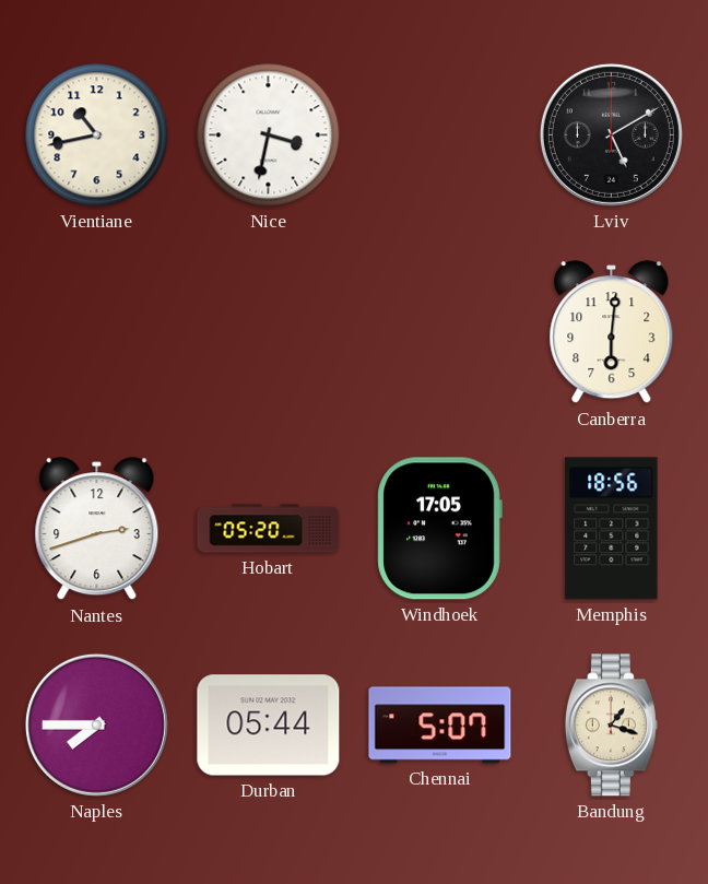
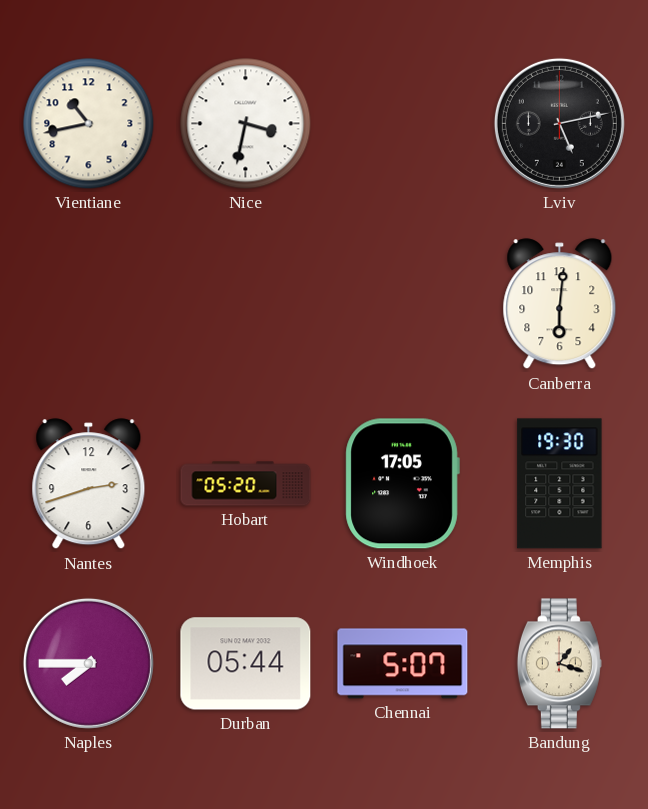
Lviv: 5:10 -> 5:13
Memphis: 18:56 -> 19:30
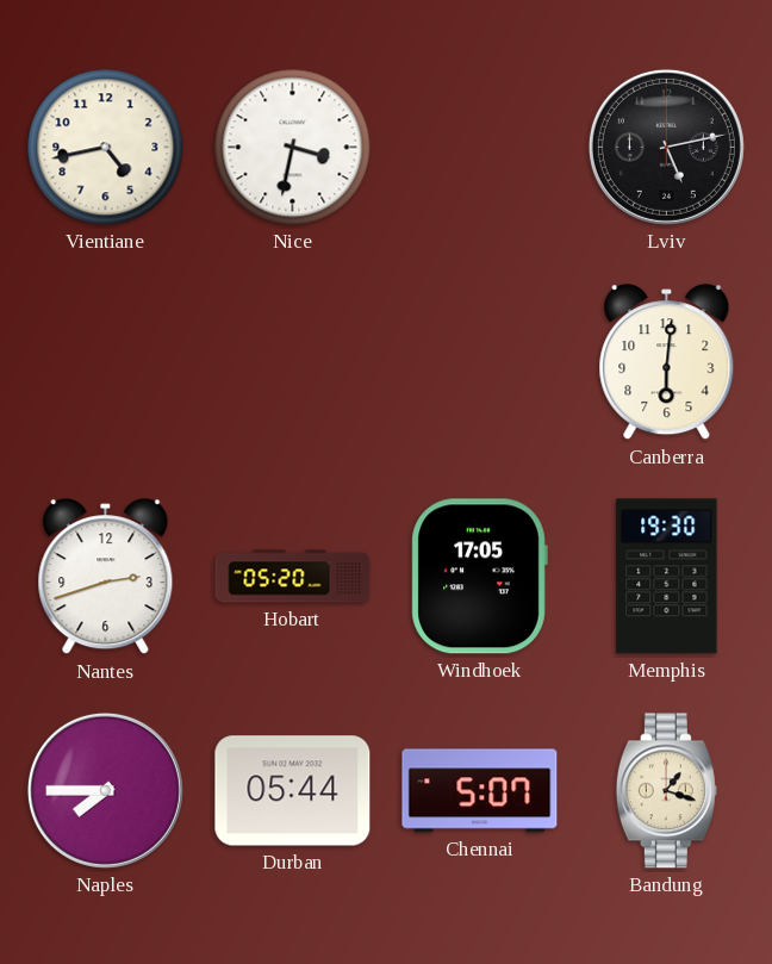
Vientiane: 10:43 -> 4:43
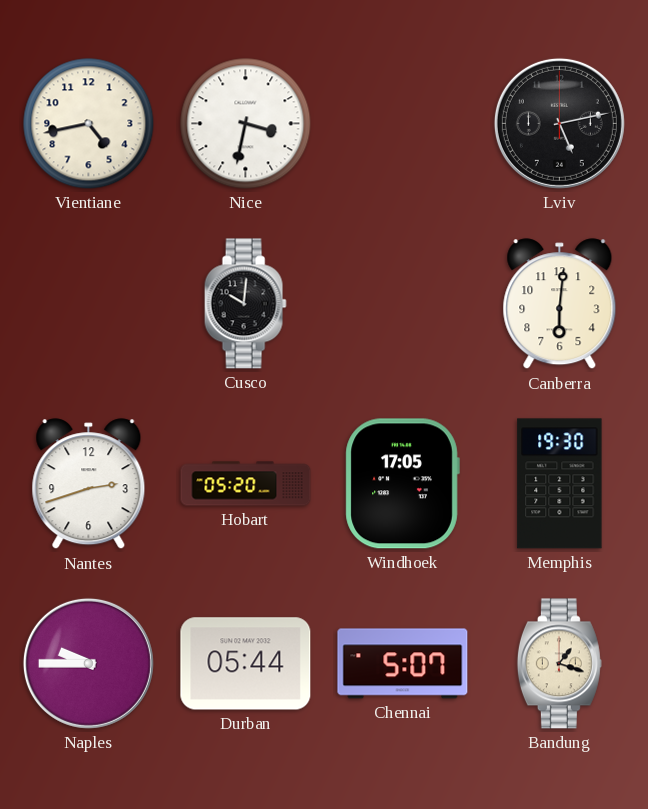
Cusco: none -> 10:01
Naples: 7:45 -> 9:45
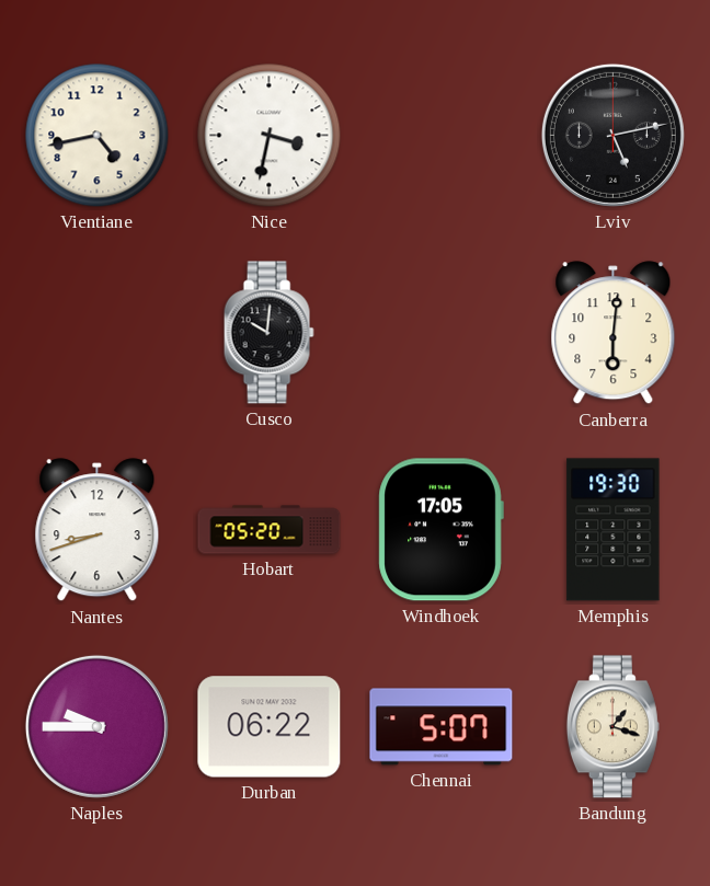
Nantes: 2:42 -> 8:42
Durban: 05:44 -> 06:22
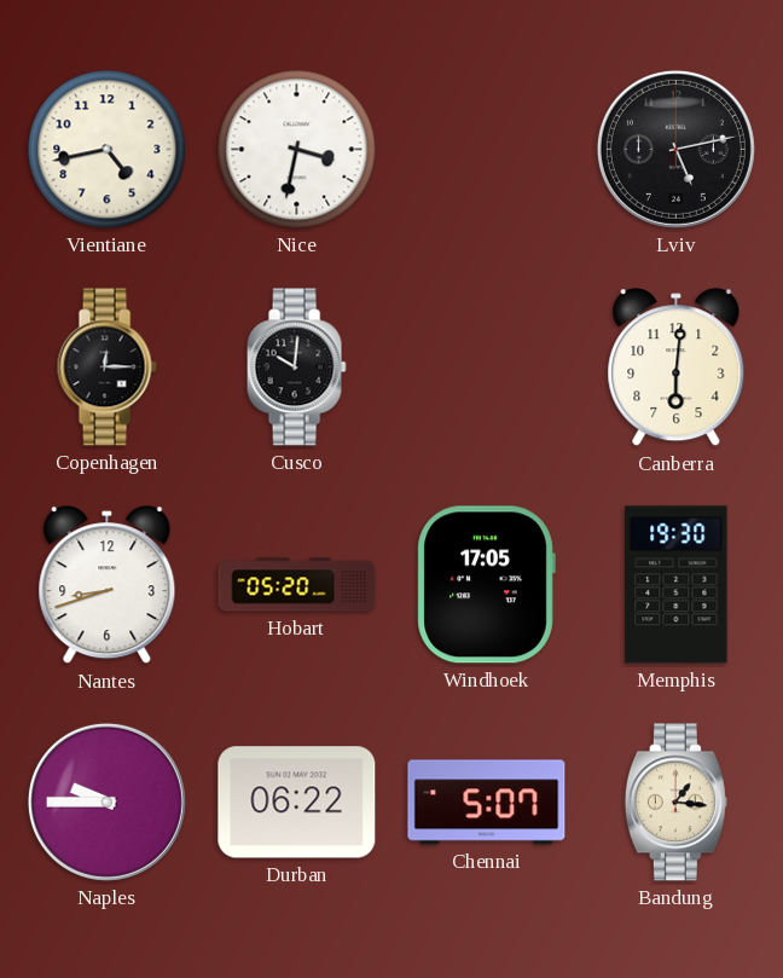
Copenhagen: none -> 12:15
Bandung: 1:18 -> 1:16
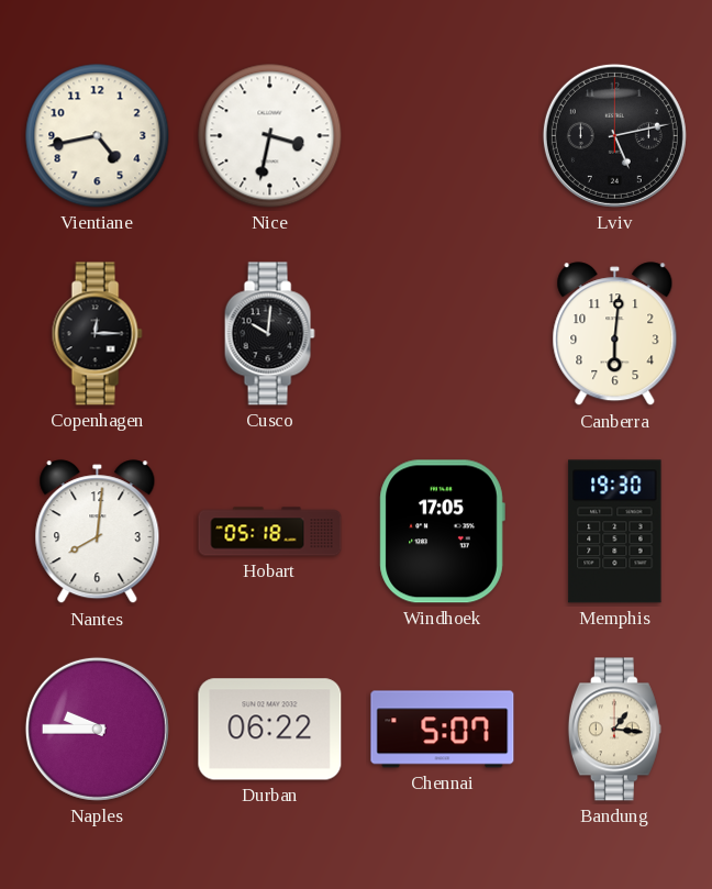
Nantes: 8:42 -> 8:01
Hobart: 05:20 -> 05:18
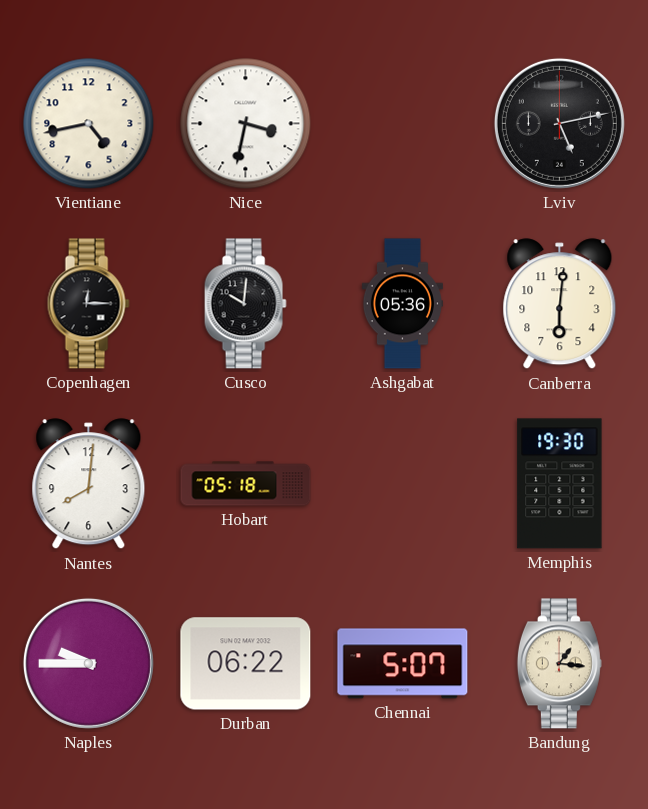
Ashgabat: none -> 05:36
Windhoek: 17:05 -> none
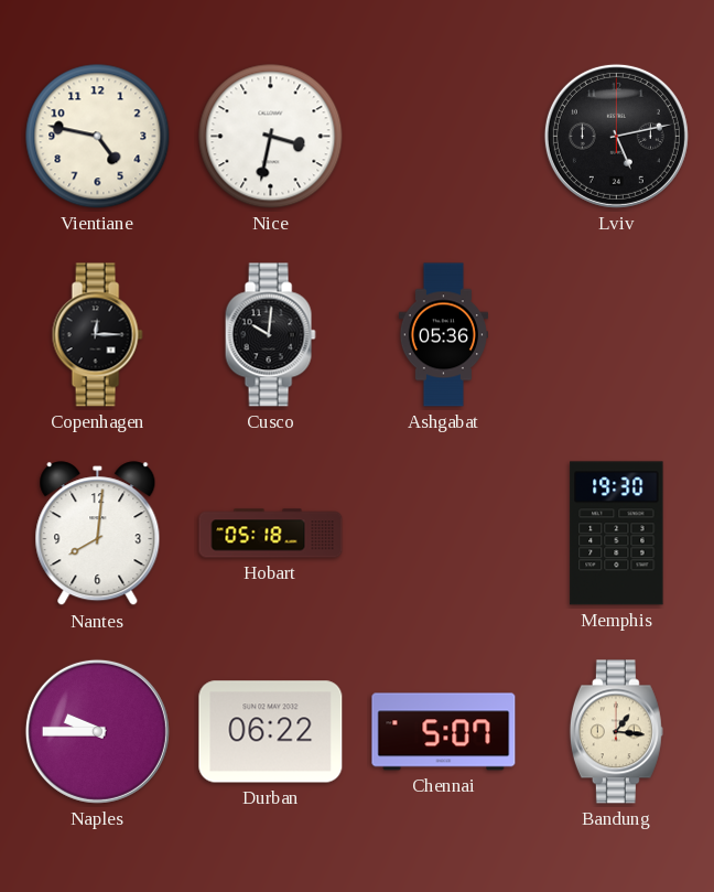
Vientiane: 4:43 -> 4:47
Canberra: 6:01 -> none
